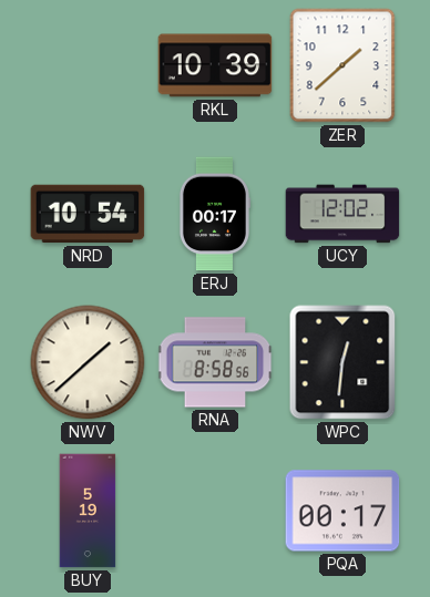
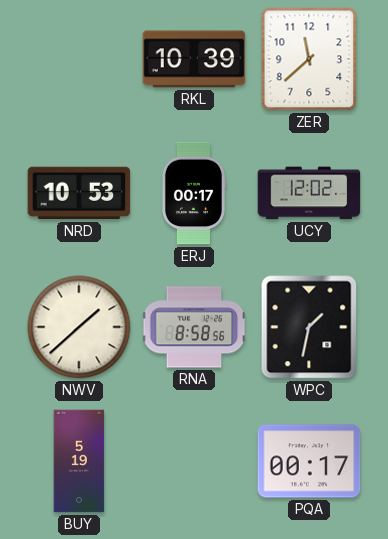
ZER: 1:38 -> 11:38
NRD: 10:54 -> 10:53
WPC: 12:31 -> 1:32
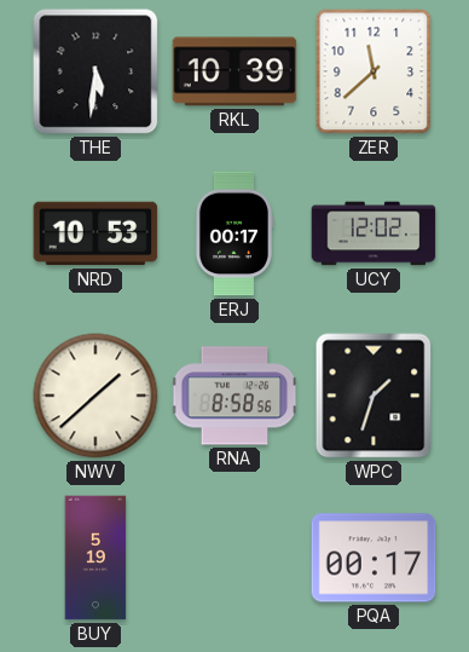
THE: none -> 5:31
WPC: 1:32 -> 1:33
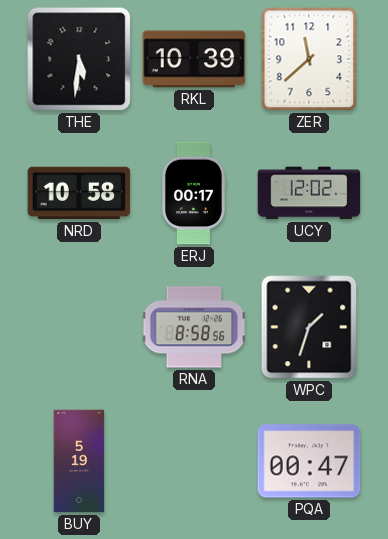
NRD: 10:53 -> 10:58
NWV: 1:38 -> none
PQA: 00:17 -> 00:47
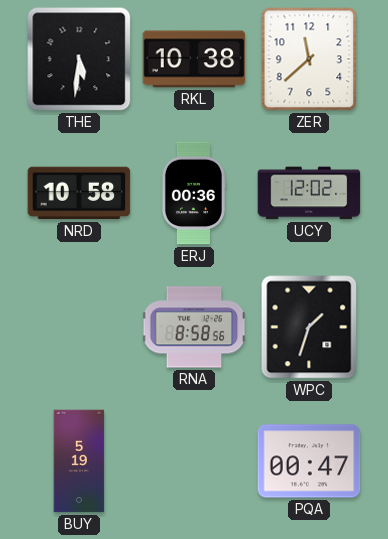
RKL: 10:39 -> 10:38
ERJ: 00:17 -> 00:36
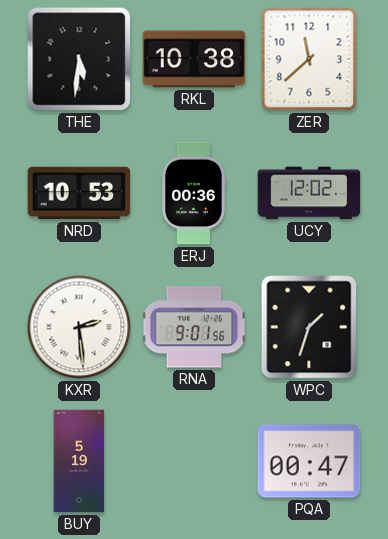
NRD: 10:58 -> 10:53
KXR: none -> 2:29
RNA: 8:58 -> 9:01
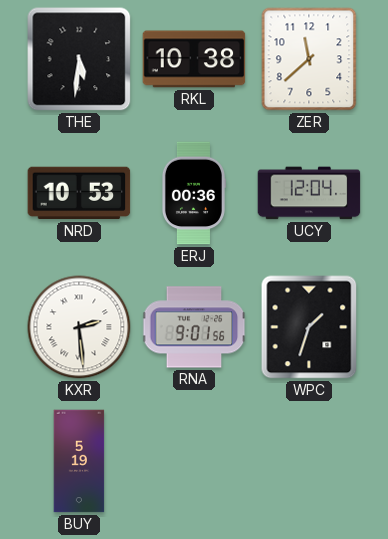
UCY: 12:02 -> 12:04
PQA: 00:47 -> none
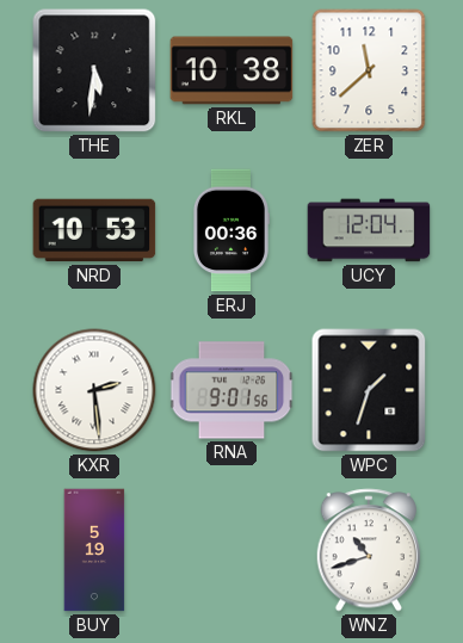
WNZ: none -> 10:42
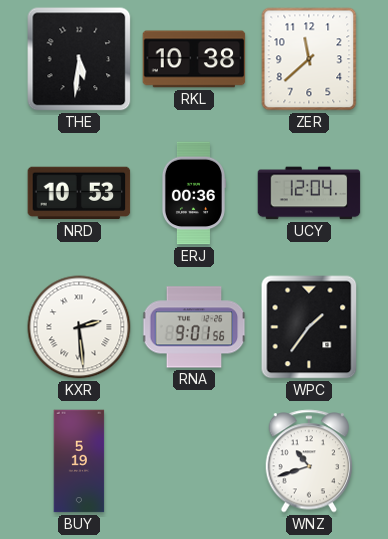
WPC: 1:33 -> 1:36
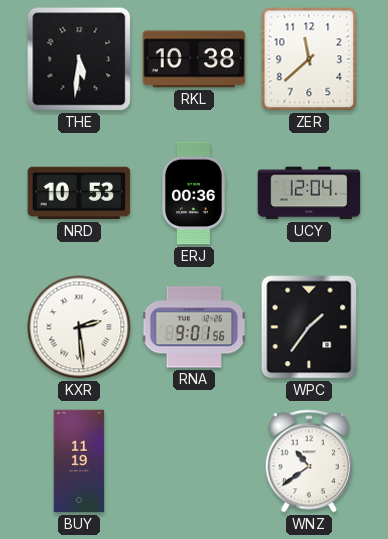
BUY: 5:19 -> 11:19
WNZ: 10:42 -> 10:39
